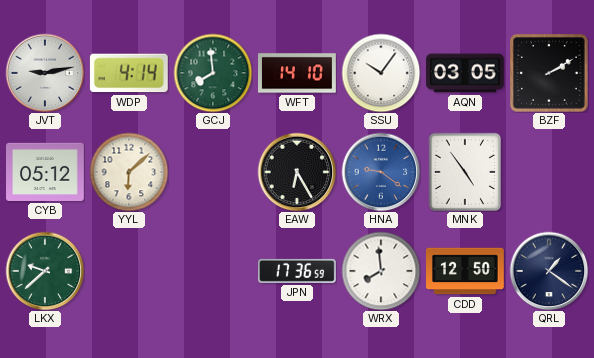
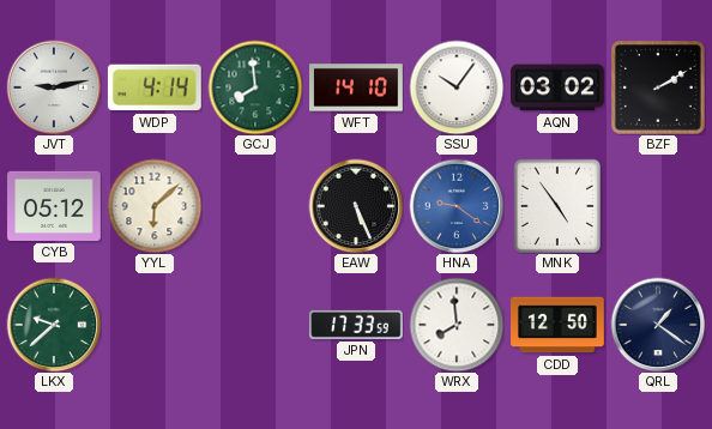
AQN: 03:05 -> 03:02
EAW: 6:25 -> 5:26
JPN: 17:36 -> 17:33
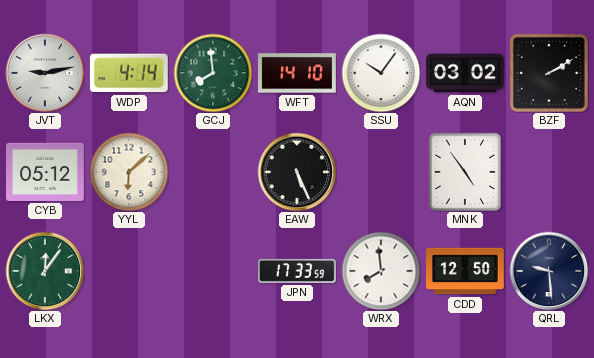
HNA: 9:21 -> none
LKX: 9:38 -> 12:06
QRL: 1:21 -> 9:29
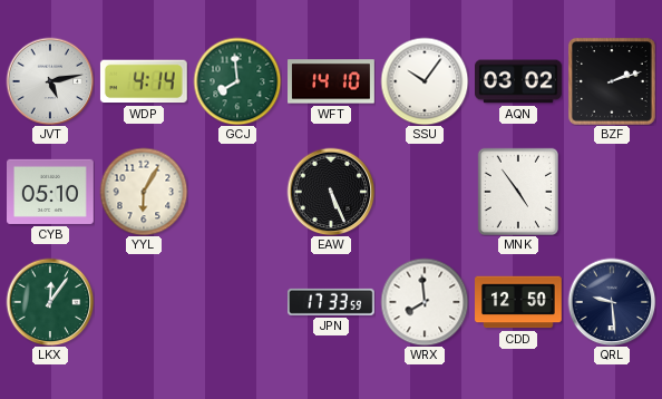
JVT: 9:13 -> 5:13
BZF: 2:10 -> 2:12
CYB: 05:12 -> 05:10
YYL: 6:08 -> 6:05
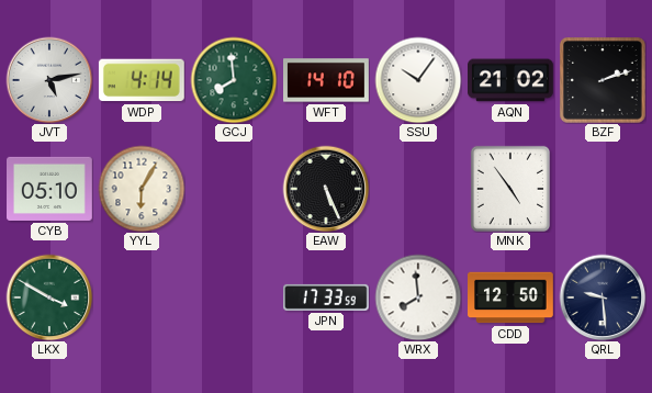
AQN: 03:02 -> 21:02
LKX: 12:06 -> 3:50
